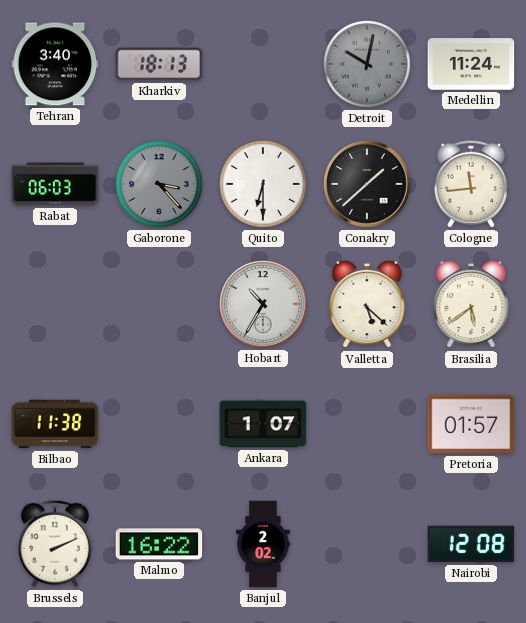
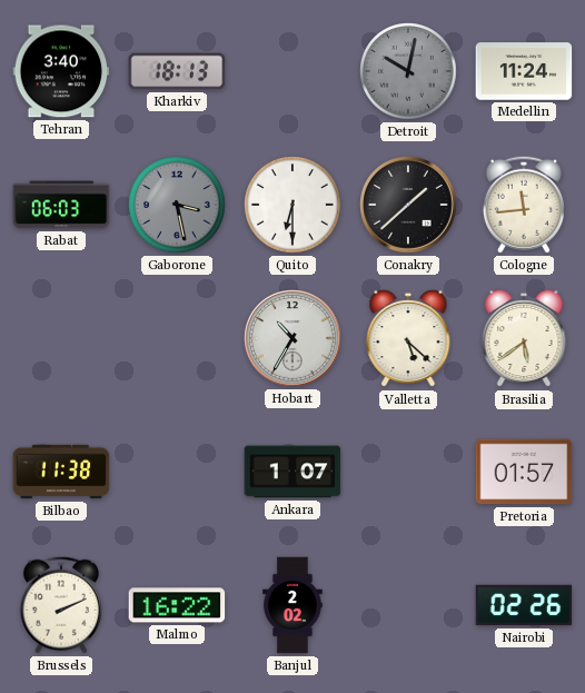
Gaborone: 3:23 -> 3:28
Nairobi: 12:08 -> 02:26
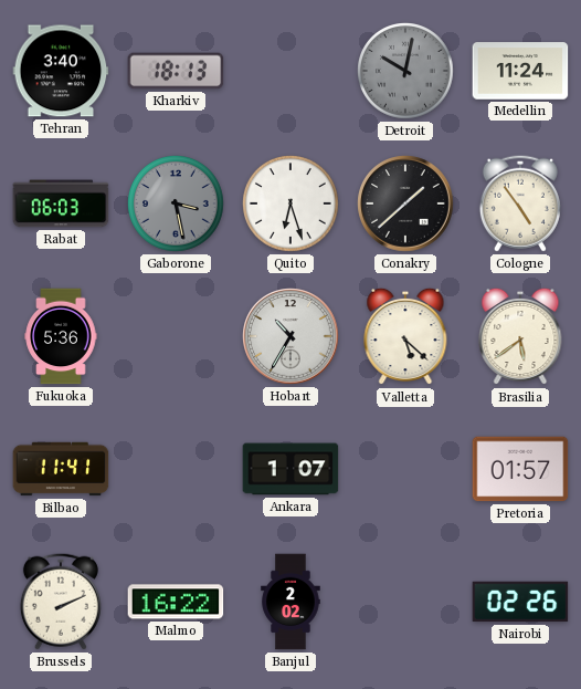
Quito: 6:30 -> 6:27
Cologne: 11:44 -> 4:54
Fukuoka: none -> 5:36
Bilbao: 11:38 -> 11:41
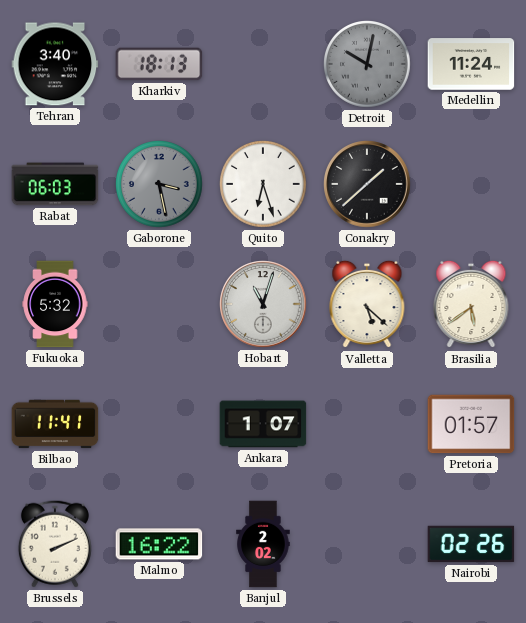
Cologne: 4:54 -> none
Fukuoka: 5:36 -> 5:32
Hobart: 10:35 -> 11:03
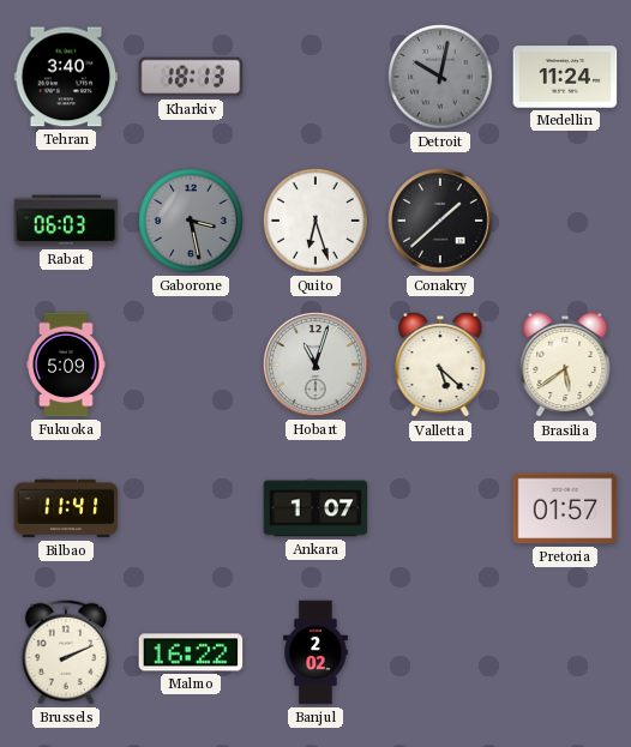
Fukuoka: 5:32 -> 5:09
Nairobi: 02:26 -> none
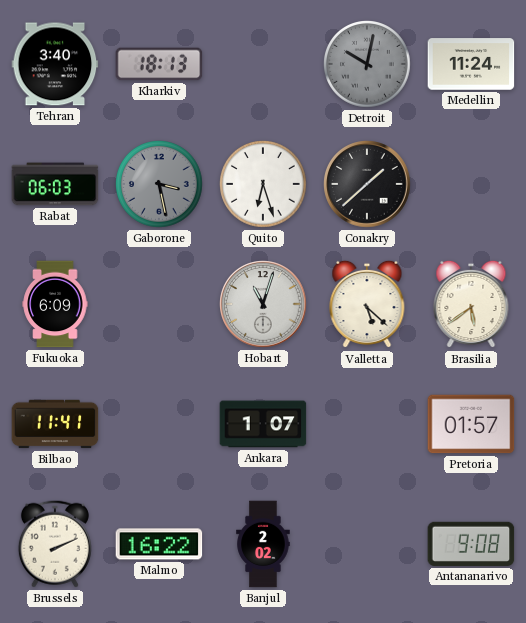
Fukuoka: 5:09 -> 6:09
Antananarivo: none -> 9:08
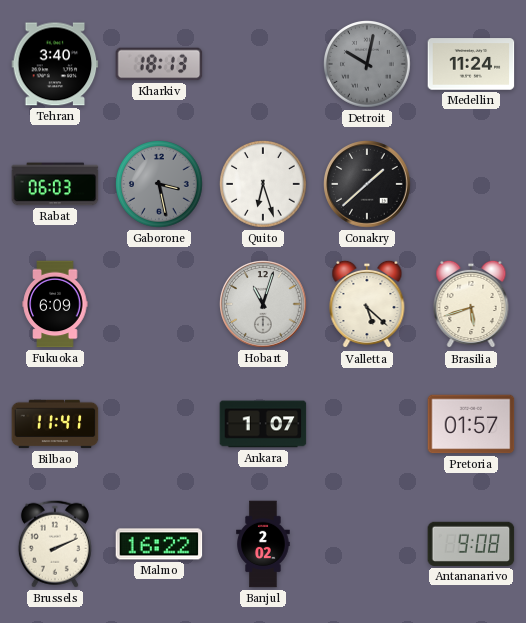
Brasilia: 5:39 -> 5:42
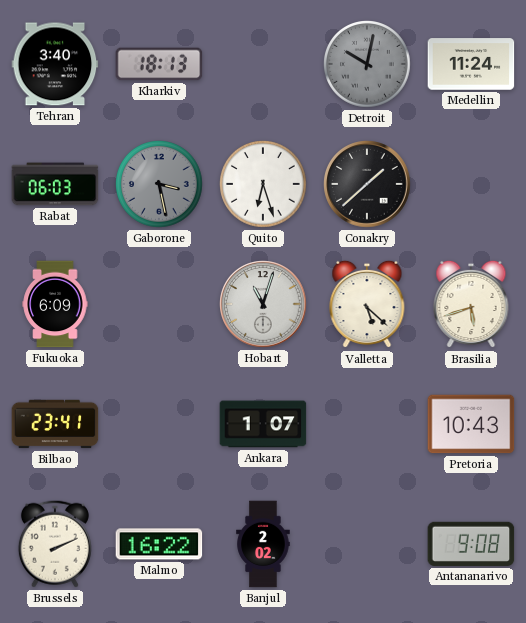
Bilbao: 11:41 -> 23:41
Pretoria: 01:57 -> 10:43
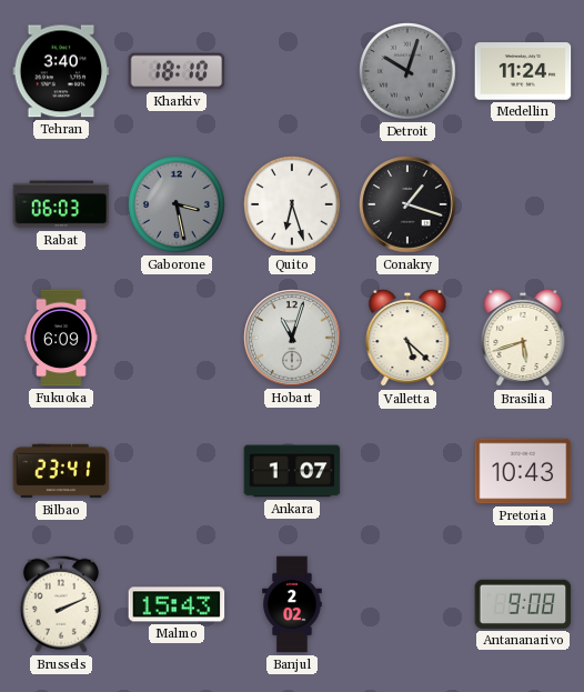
Kharkiv: 18:13 -> 18:10
Detroit: 10:02 -> 10:03
Conakry: 1:38 -> 1:18
Malmo: 16:22 -> 15:43
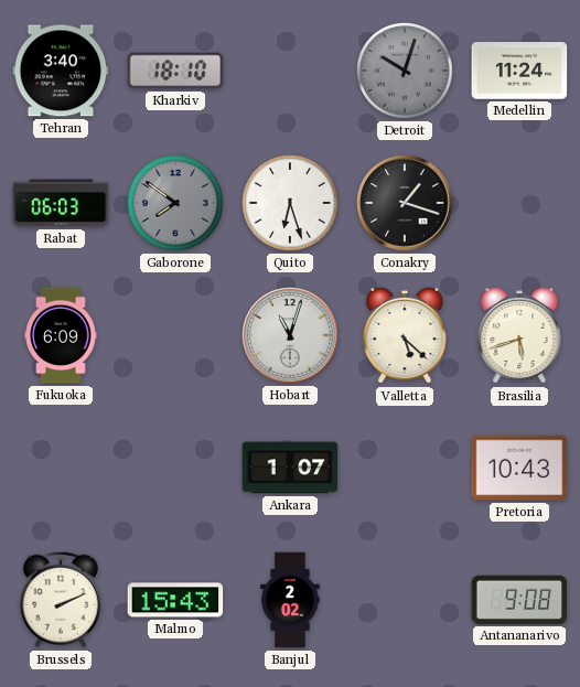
Gaborone: 3:28 -> 7:51
Bilbao: 23:41 -> none
